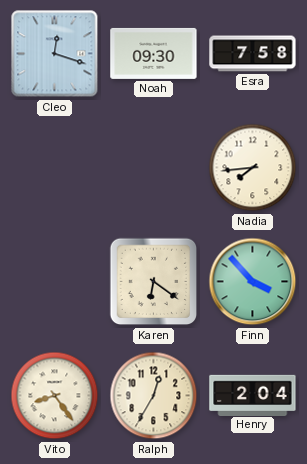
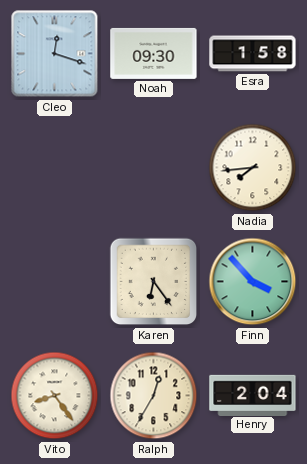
Esra: 7:58 -> 1:58
Karen: 6:21 -> 6:24
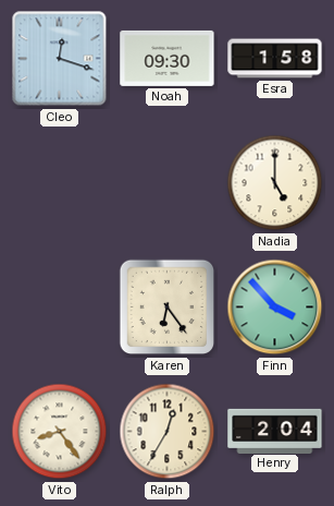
Nadia: 7:44 -> 5:00
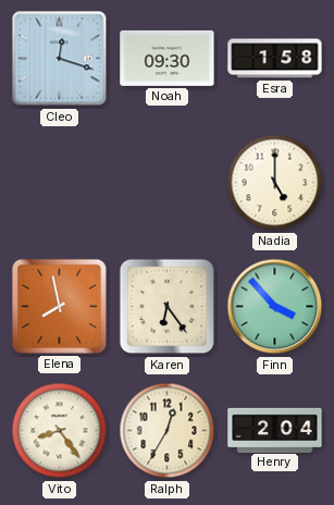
Elena: none -> 7:58
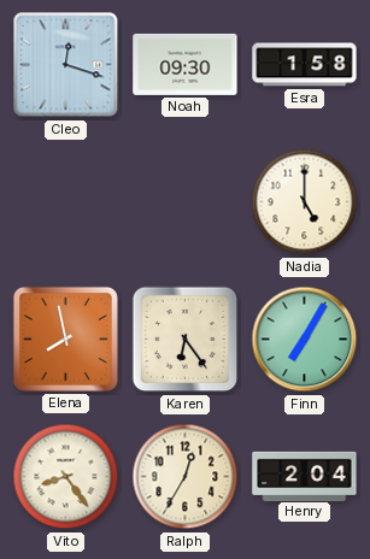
Finn: 3:53 -> 7:05
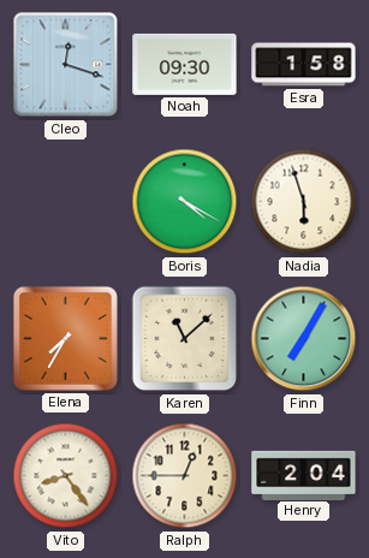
Boris: none -> 4:20
Nadia: 5:00 -> 5:57
Elena: 7:58 -> 7:35
Karen: 6:24 -> 11:08
Ralph: 12:35 -> 12:45
